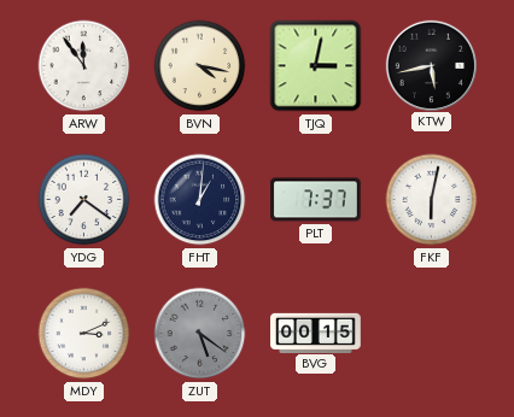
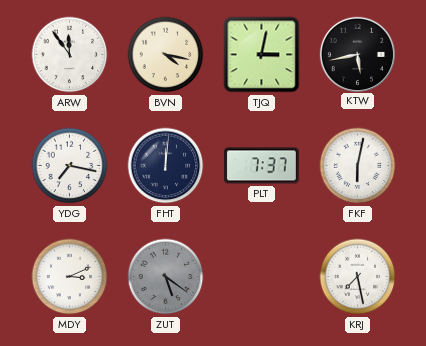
YDG: 7:21 -> 7:17
FHT: 1:01 -> 12:01
BVG: 00:15 -> none
KRJ: none -> 7:28
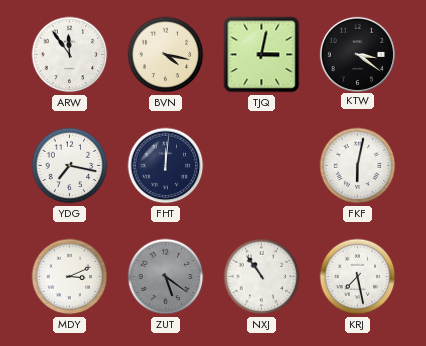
KTW: 5:43 -> 3:21
PLT: 7:37 -> none
NXJ: none -> 10:54
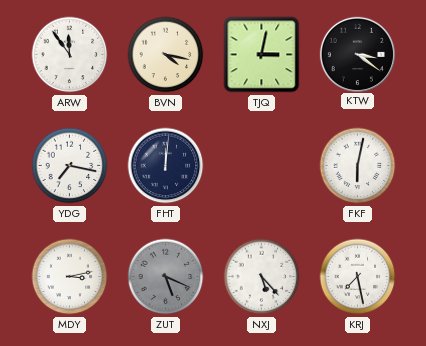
MDY: 3:11 -> 3:13
ZUT: 5:21 -> 5:19
NXJ: 10:54 -> 5:23
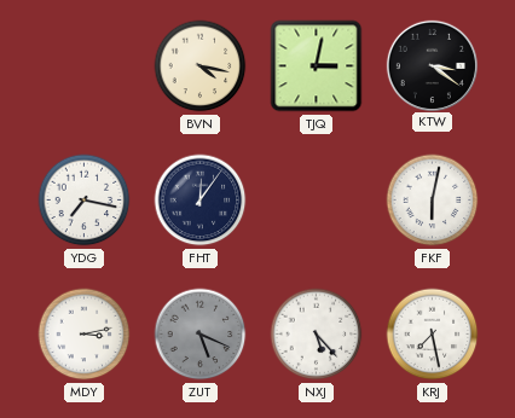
ARW: 11:54 -> none
FHT: 12:01 -> 12:06
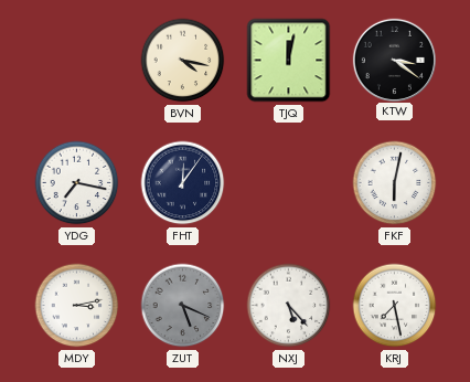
TJQ: 3:02 -> 12:02
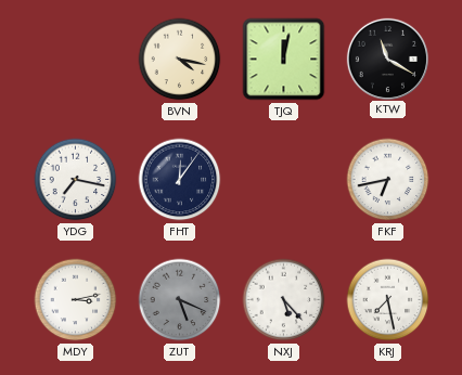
KTW: 3:21 -> 11:20
FKF: 6:02 -> 6:43
